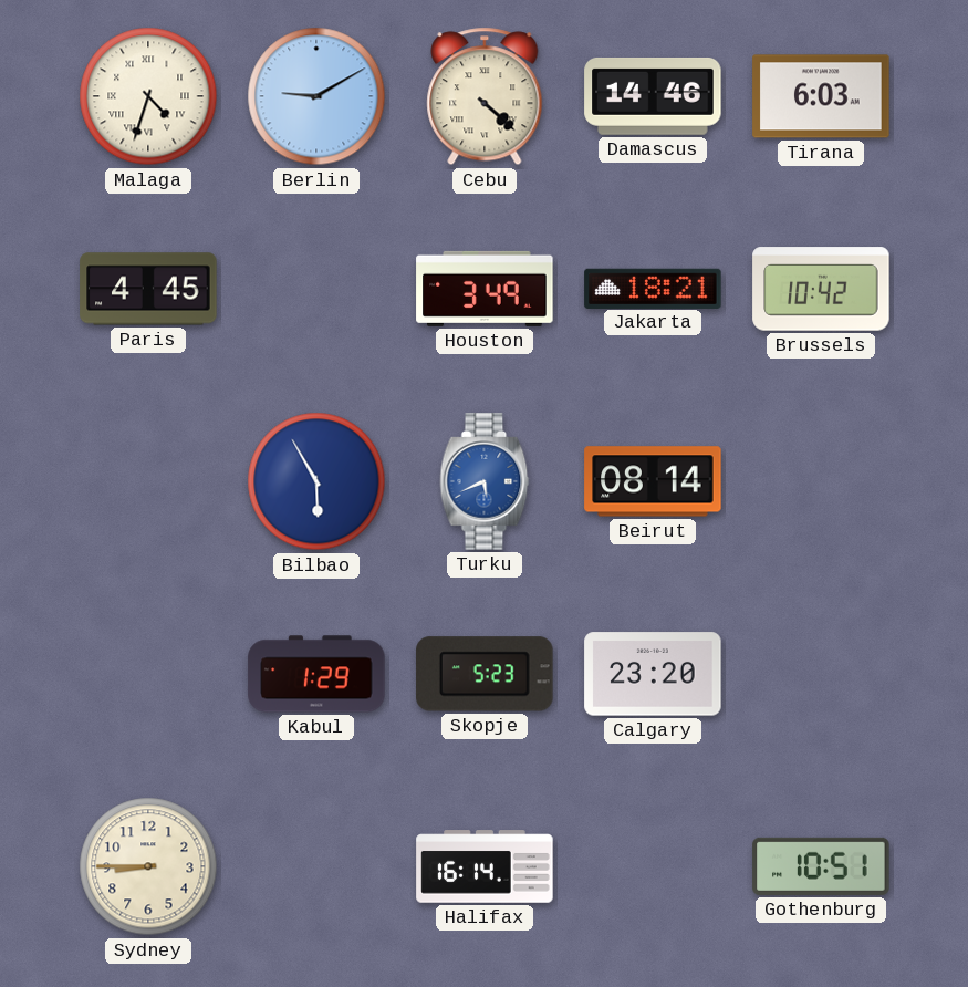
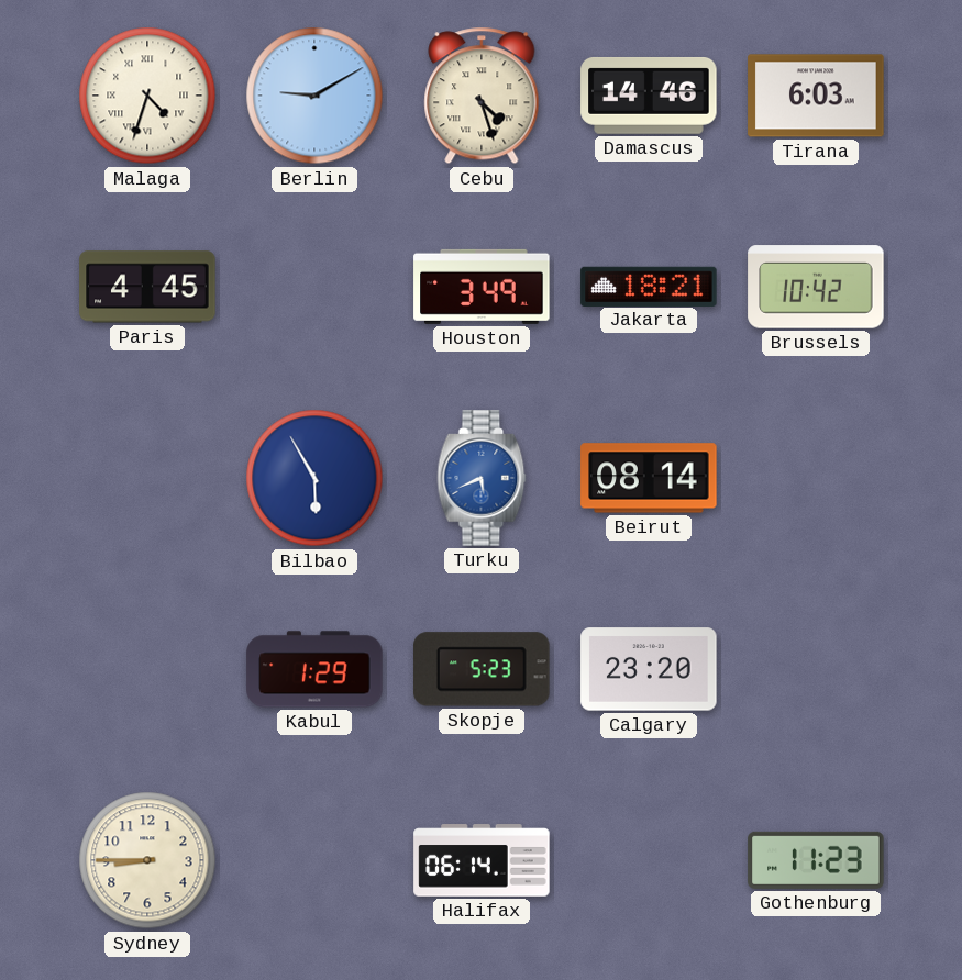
Cebu: 4:22 -> 4:27
Halifax: 16:14 -> 06:14
Gothenburg: 10:51 -> 11:23
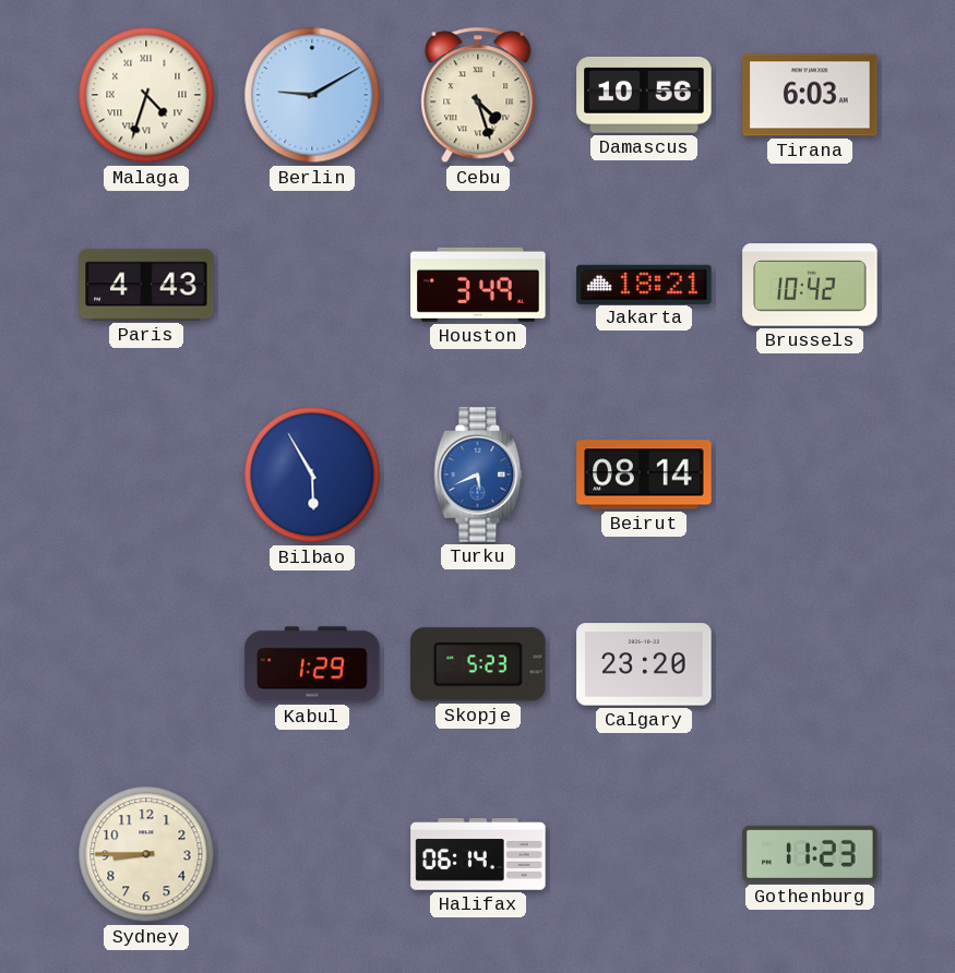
Damascus: 14:46 -> 10:56
Paris: 4:45 -> 4:43
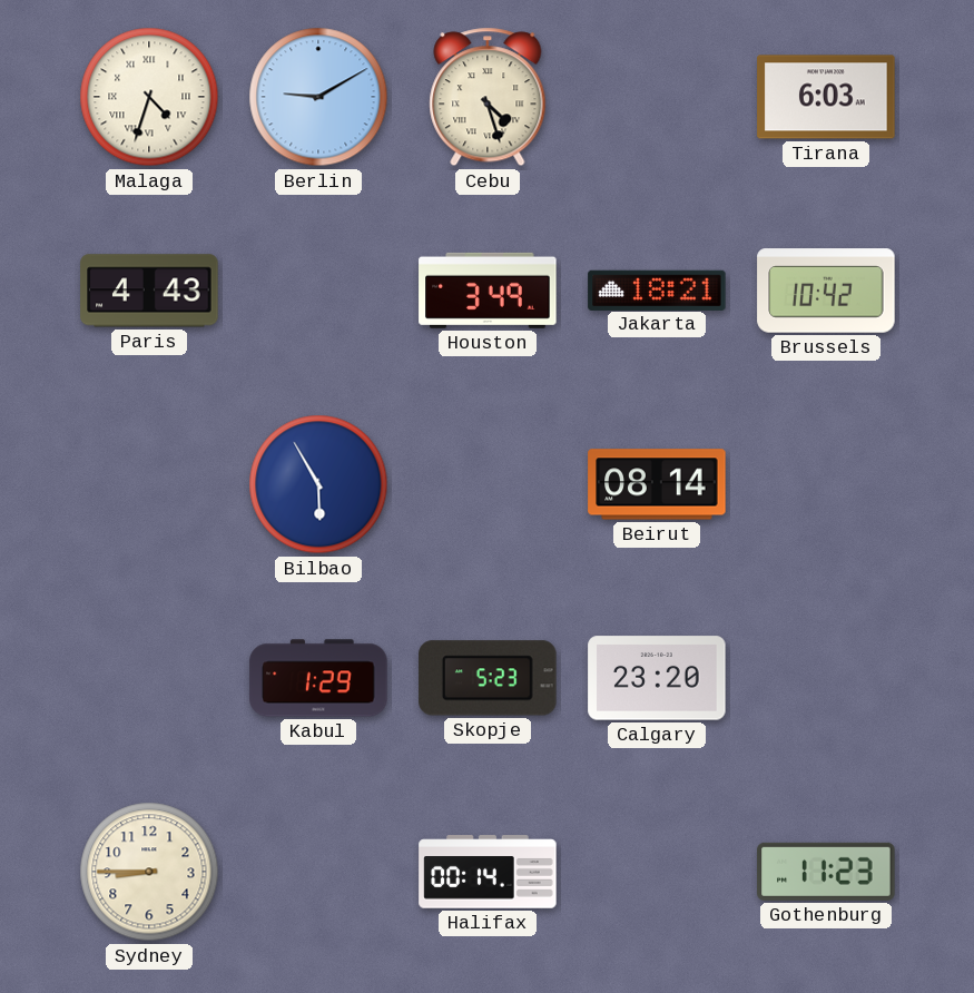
Damascus: 10:56 -> none
Turku: 5:41 -> none
Halifax: 06:14 -> 00:14
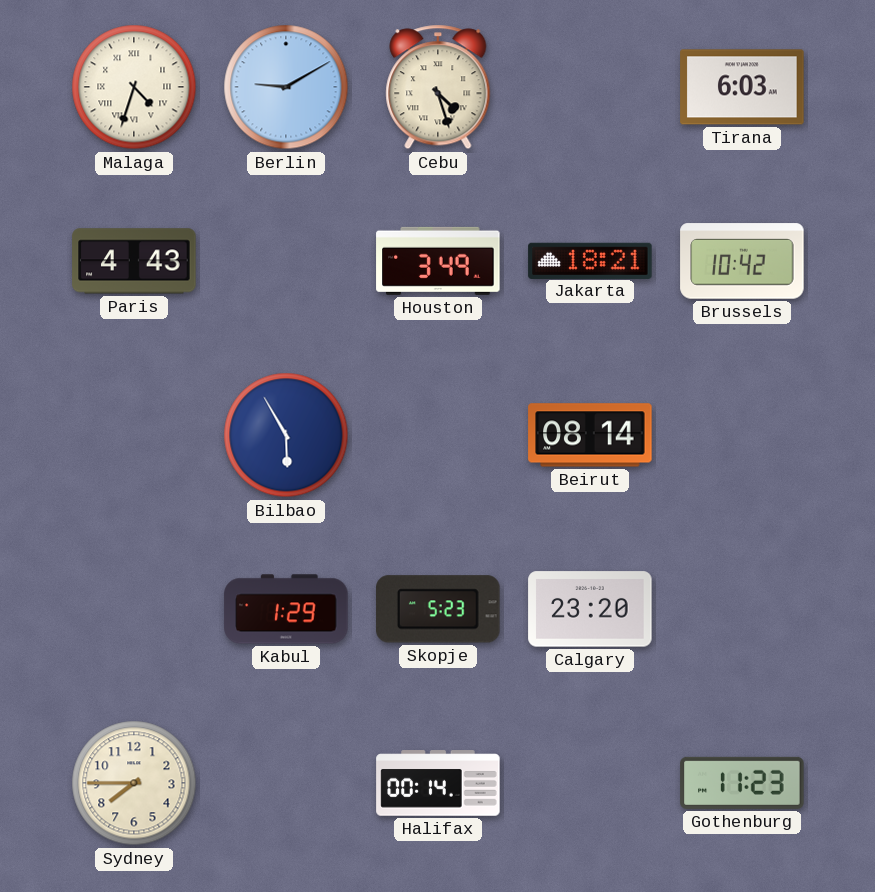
Sydney: 8:45 -> 7:45
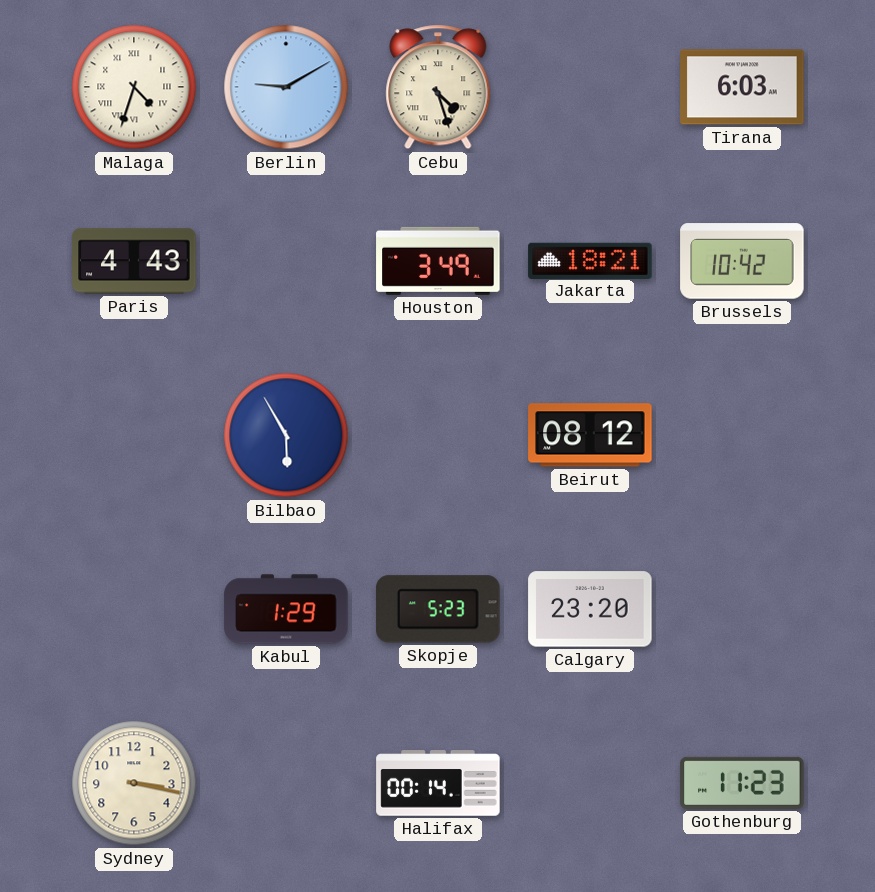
Beirut: 08:14 -> 08:12
Sydney: 7:45 -> 3:17
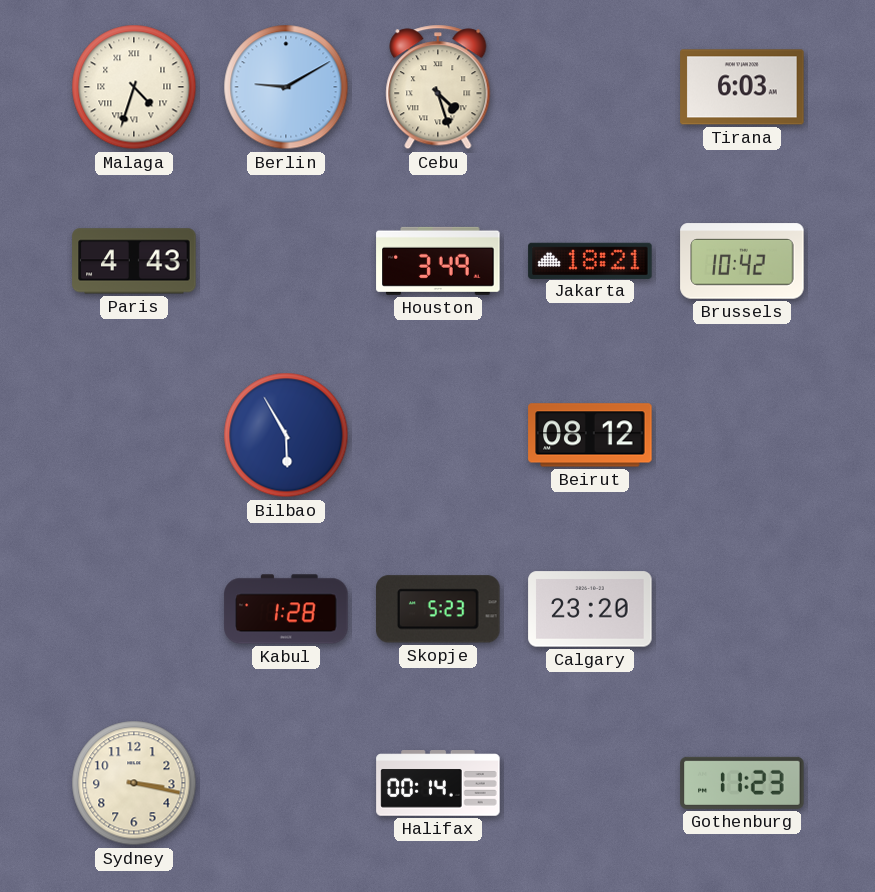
Kabul: 1:29 -> 1:28
